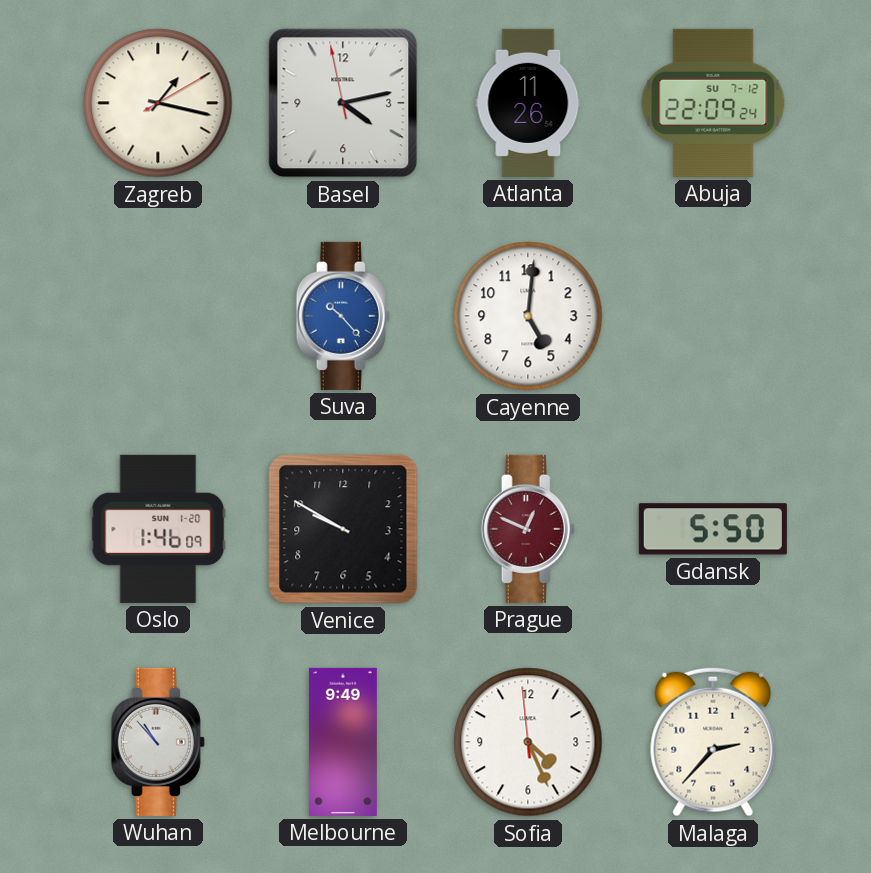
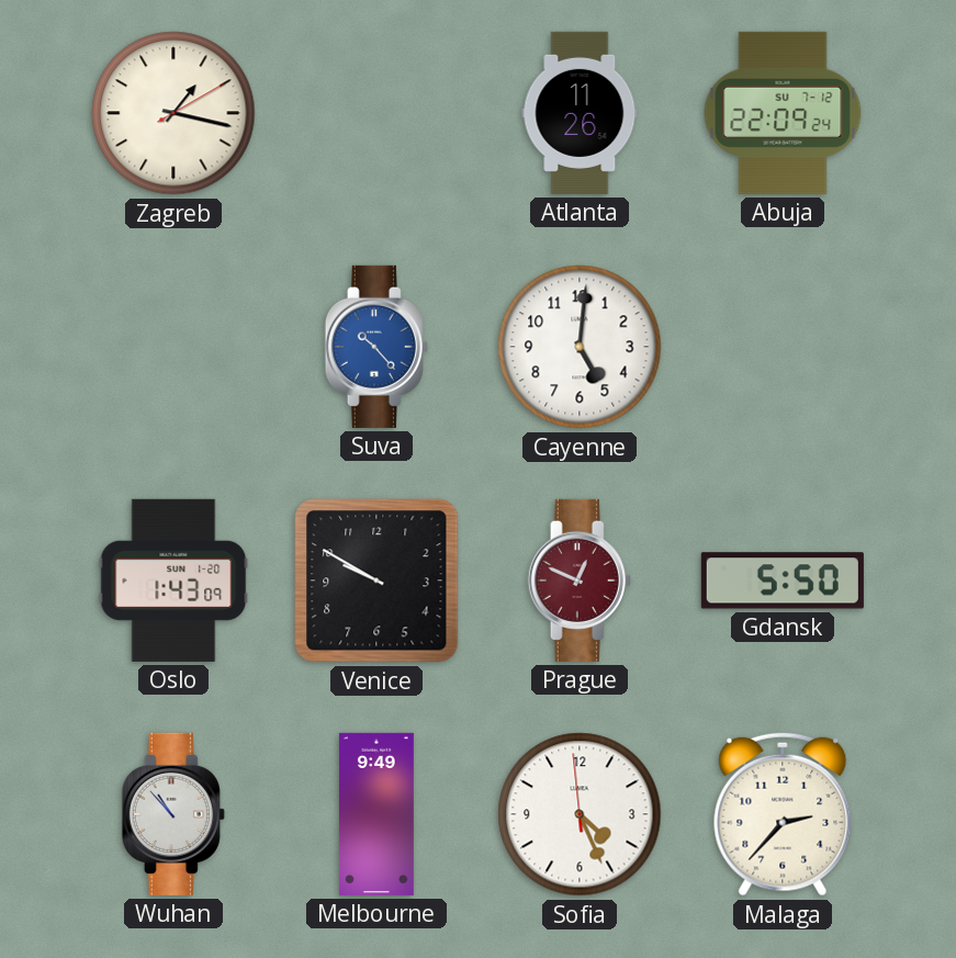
Basel: 4:12 -> none
Oslo: 1:46 -> 1:43
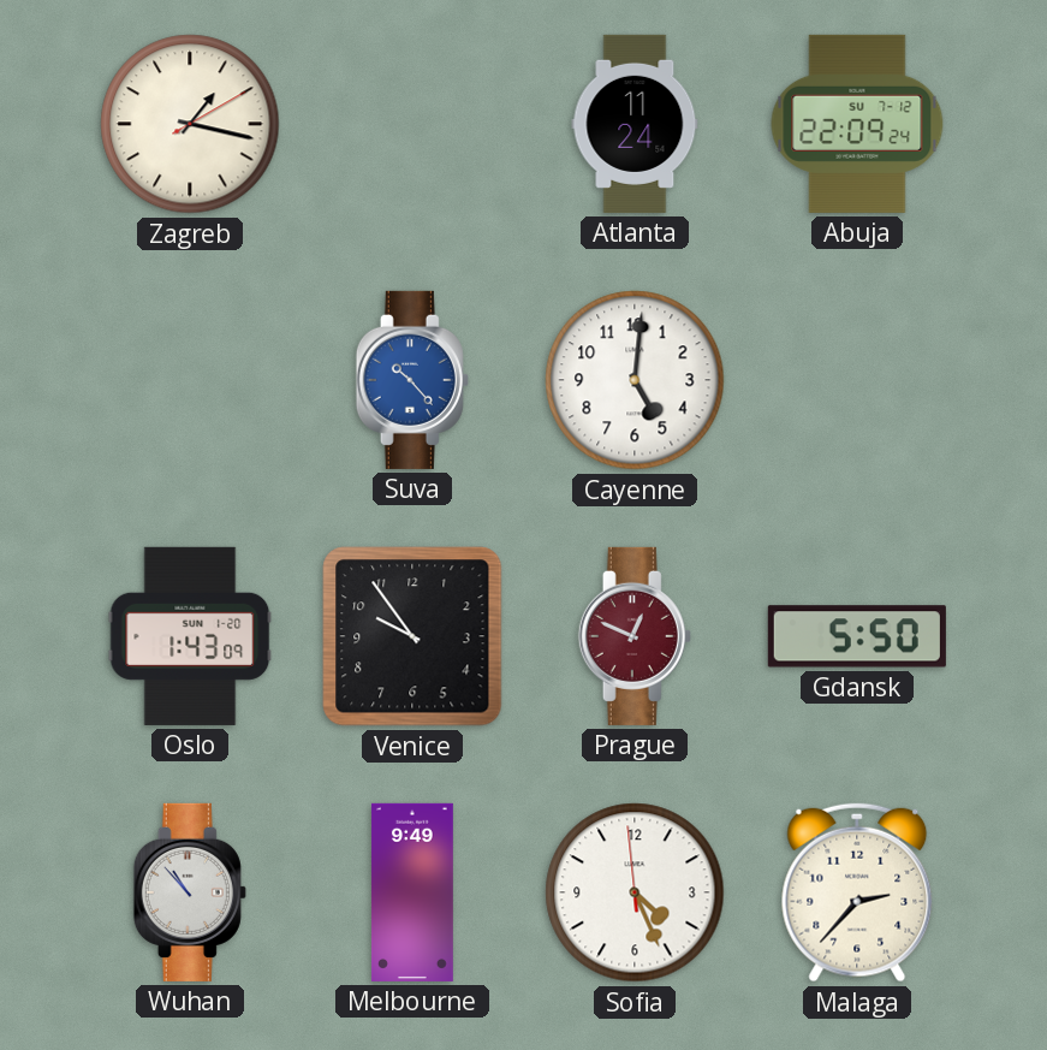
Atlanta: 11:26 -> 11:24
Venice: 9:50 -> 9:54
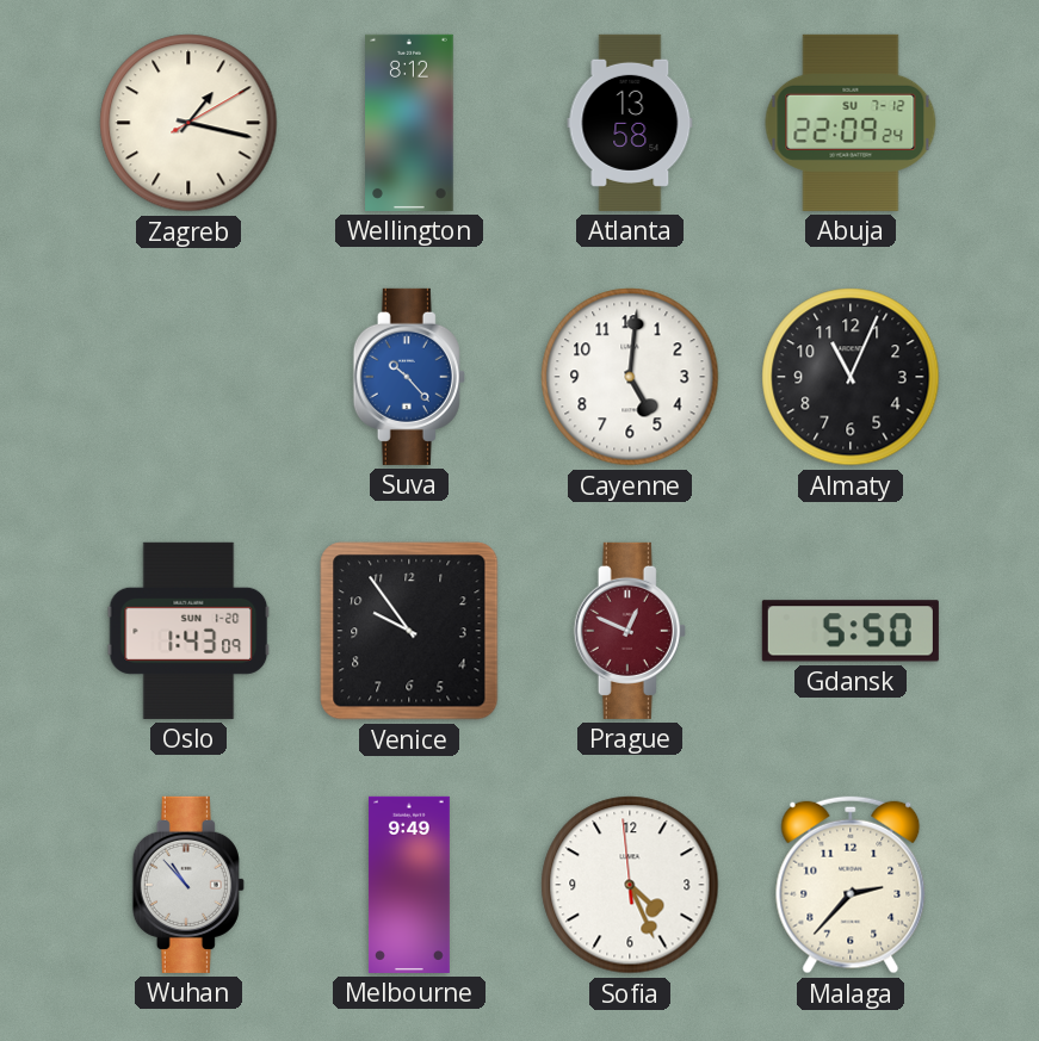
Wellington: none -> 8:12
Atlanta: 11:24 -> 13:58
Almaty: none -> 11:04
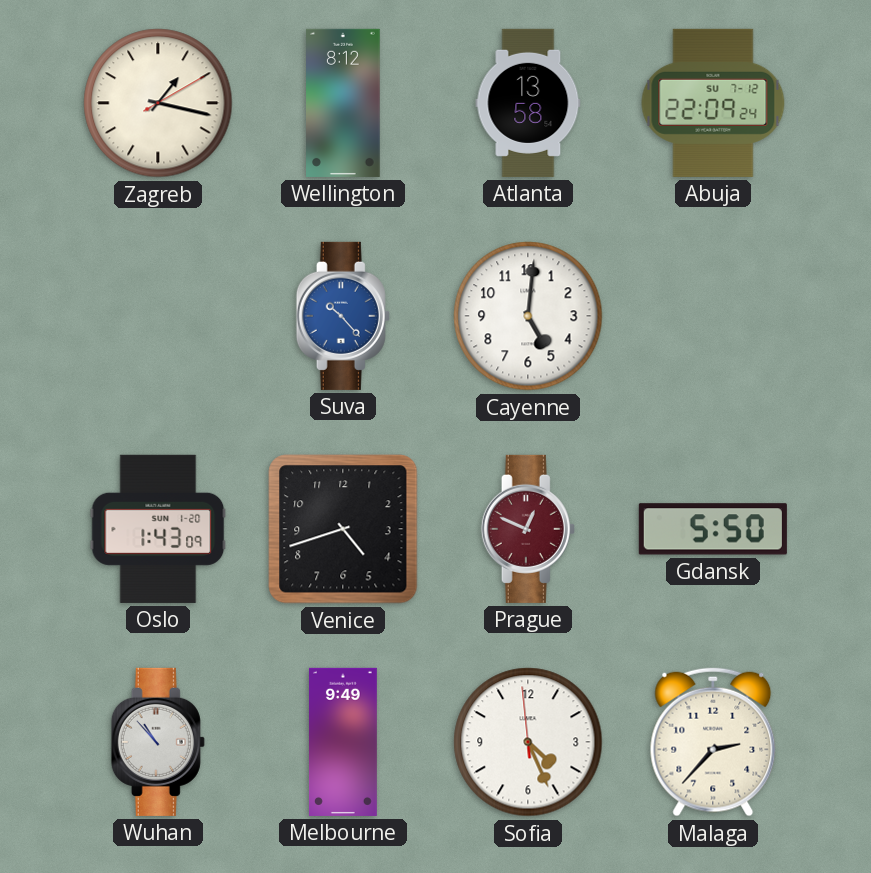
Almaty: 11:04 -> none
Venice: 9:54 -> 4:42
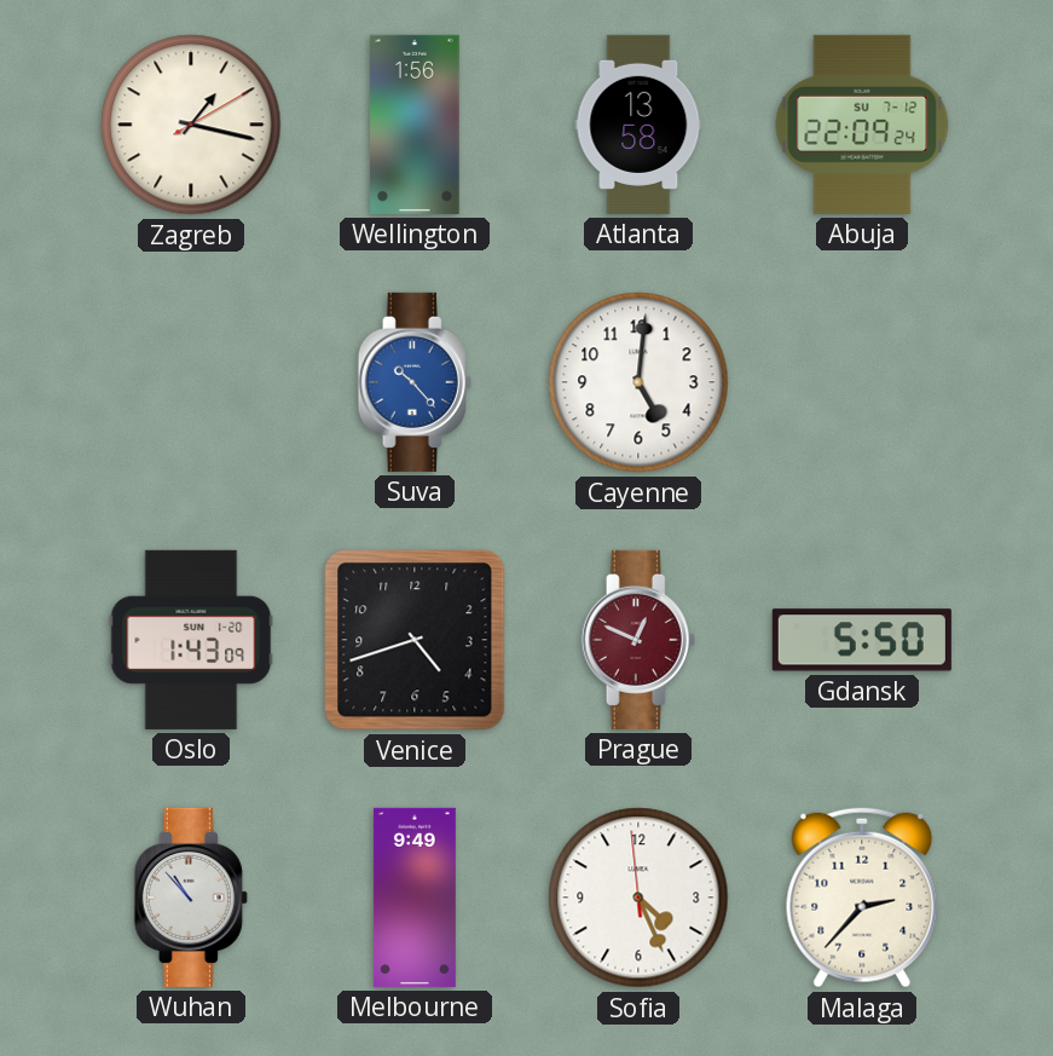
Wellington: 8:12 -> 1:56
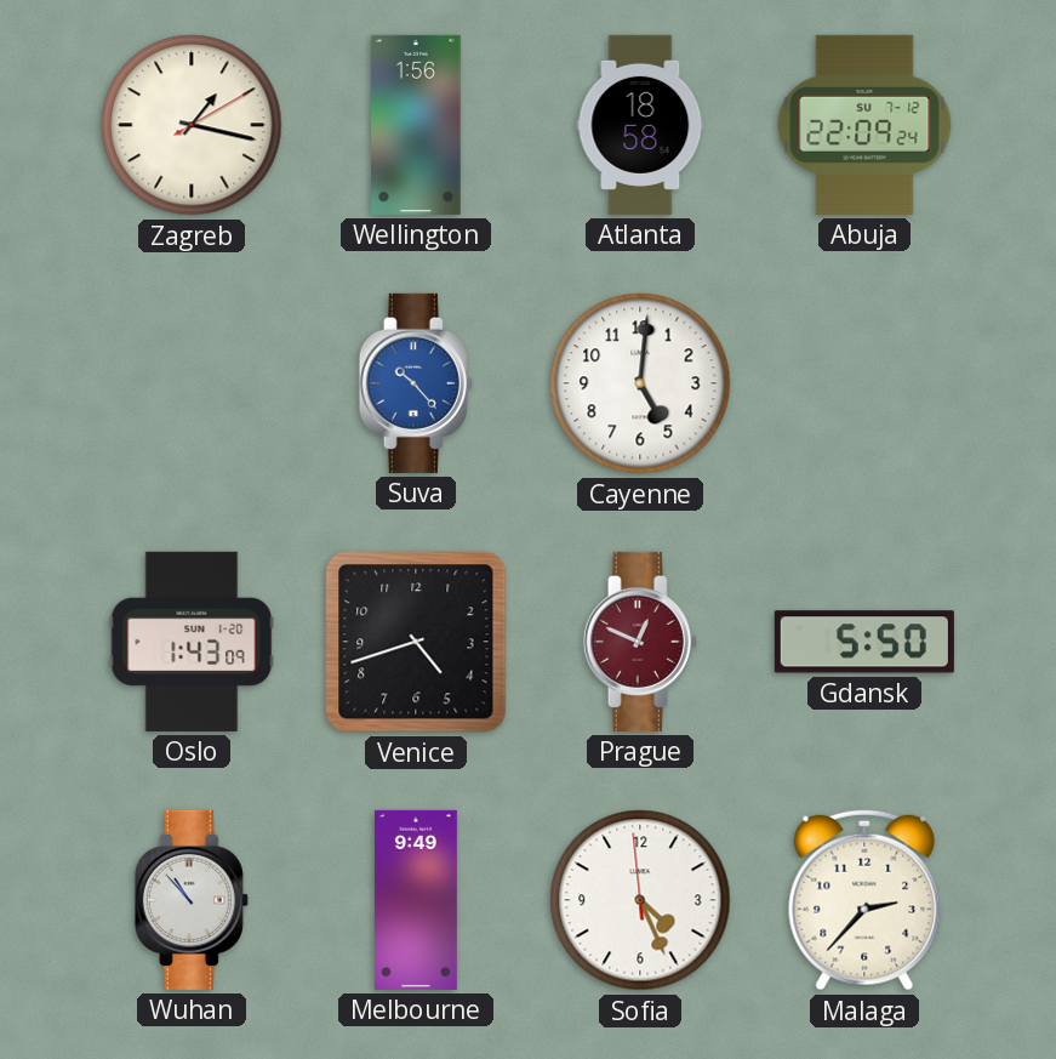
Atlanta: 13:58 -> 18:58
